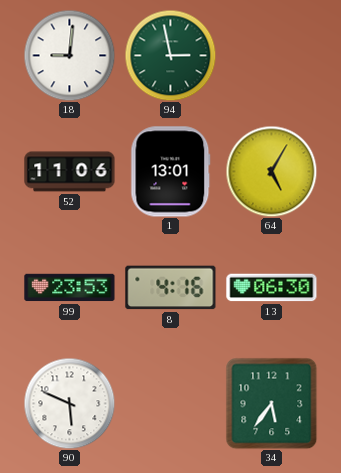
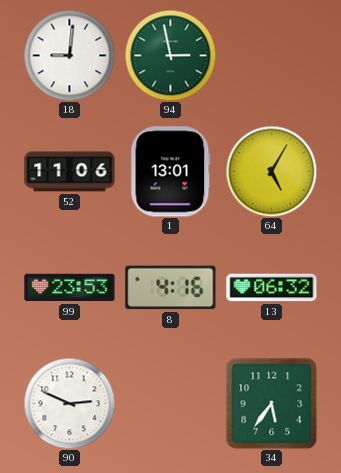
13: 06:30 -> 06:32
90: 5:49 -> 2:49
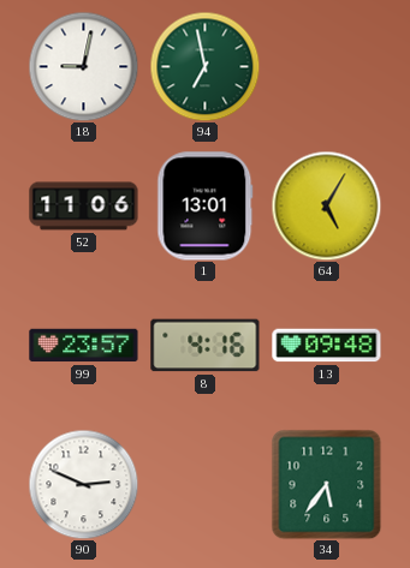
18: 9:01 -> 9:02
94: 2:58 -> 6:58
99: 23:53 -> 23:57
13: 06:32 -> 09:48
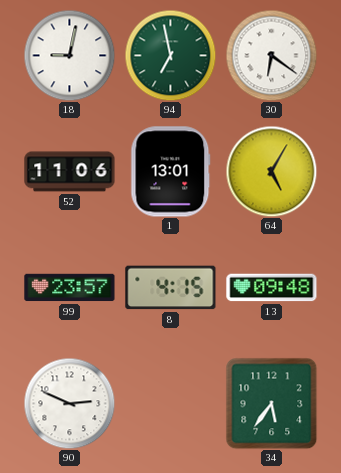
30: none -> 6:21
8: 4:16 -> 4:15
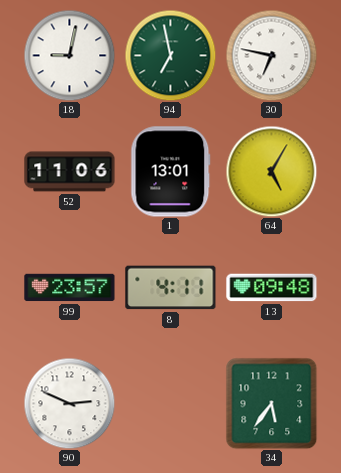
30: 6:21 -> 6:47
8: 4:15 -> 4:11
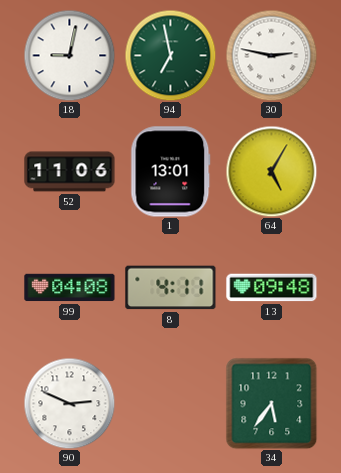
30: 6:47 -> 2:47
99: 23:57 -> 04:08
